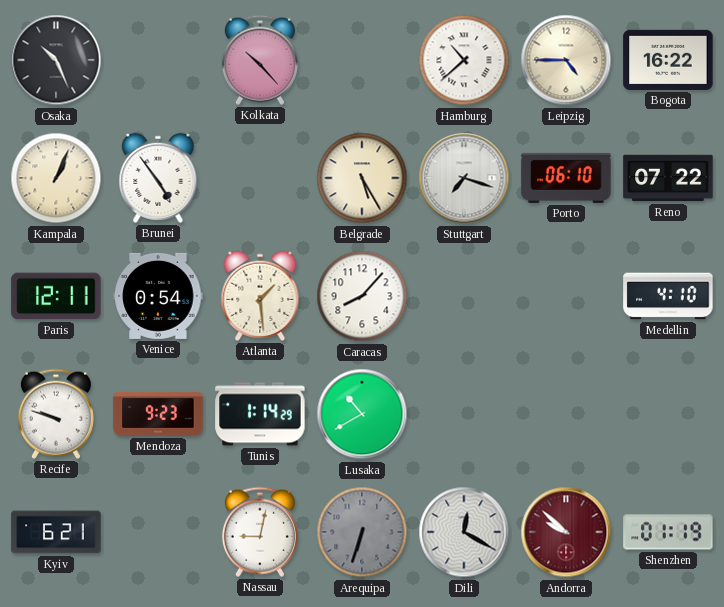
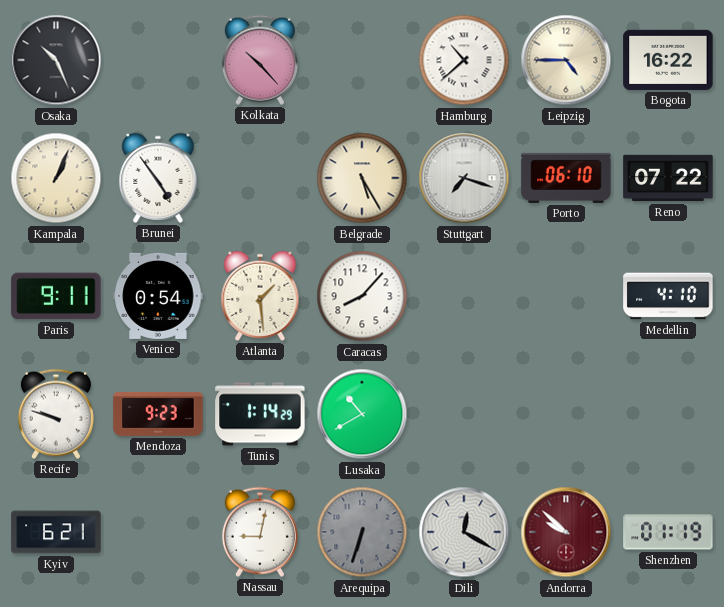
Paris: 12:11 -> 9:11
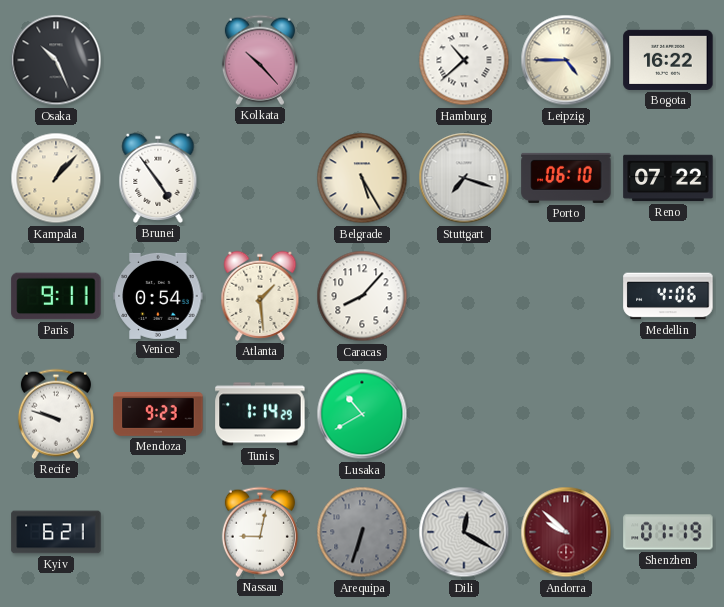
Kampala: 1:04 -> 1:07
Medellin: 4:10 -> 4:06
